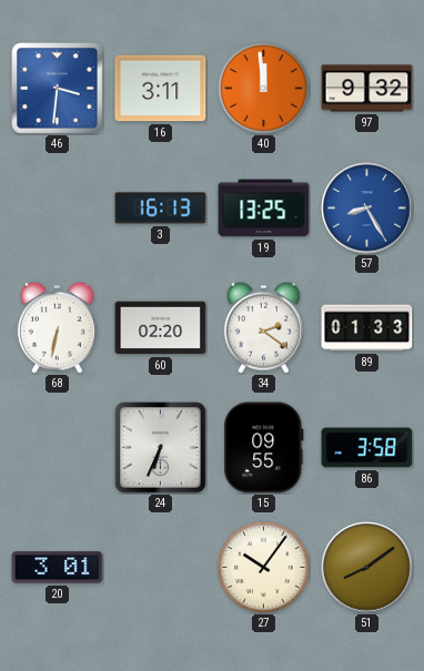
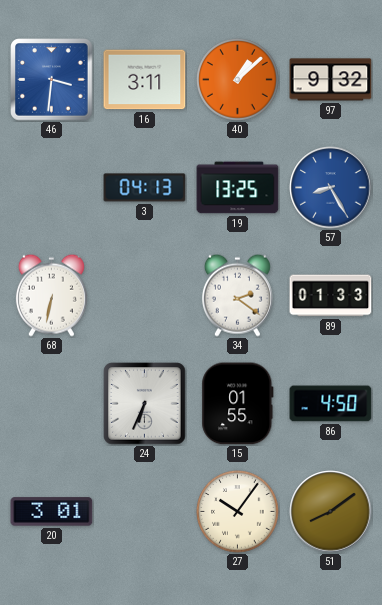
40: 11:59 -> 1:08
3: 16:13 -> 04:13
60: 02:20 -> none
15: 09:55 -> 01:55
86: 3:58 -> 4:50
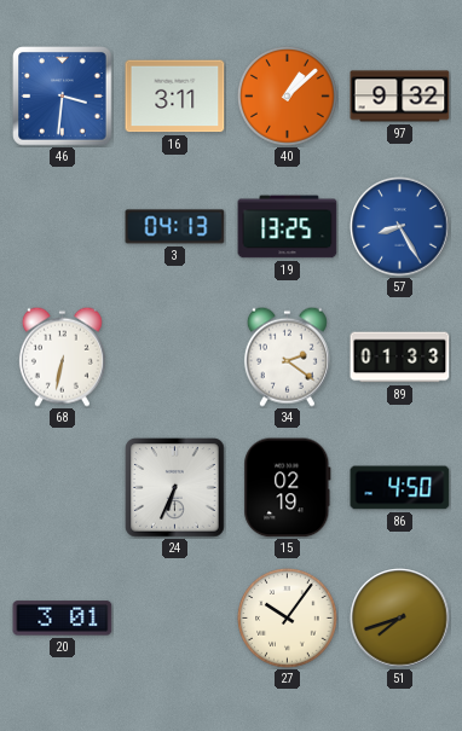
15: 01:55 -> 02:19
51: 8:09 -> 7:42
